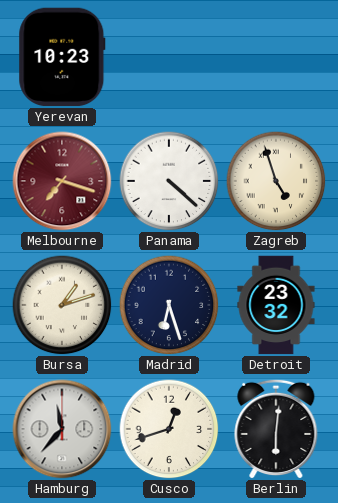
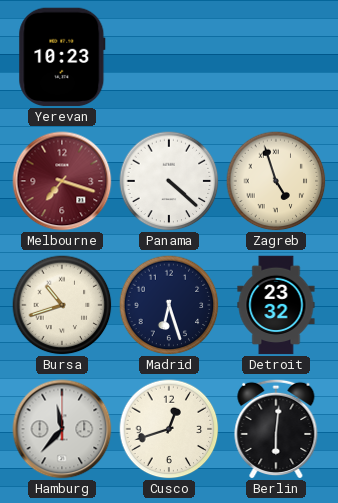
Bursa: 1:12 -> 10:42
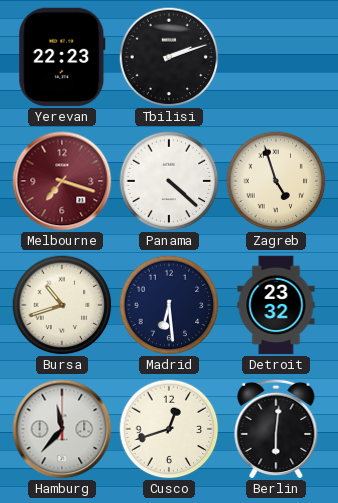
Yerevan: 10:23 -> 22:23
Tbilisi: none -> 2:12
Madrid: 6:27 -> 6:29
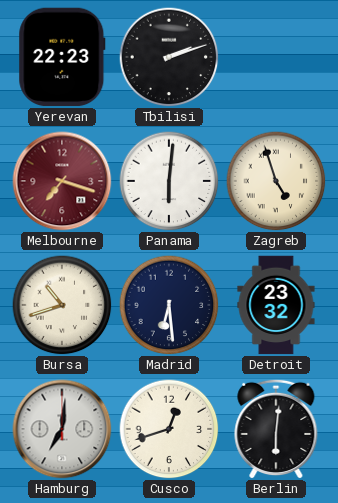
Panama: 4:22 -> 6:01
Hamburg: 11:37 -> 7:01
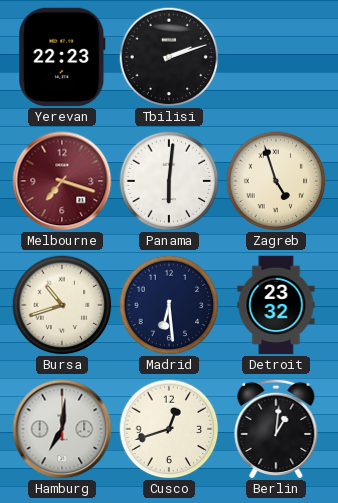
Berlin: 6:01 -> 1:01
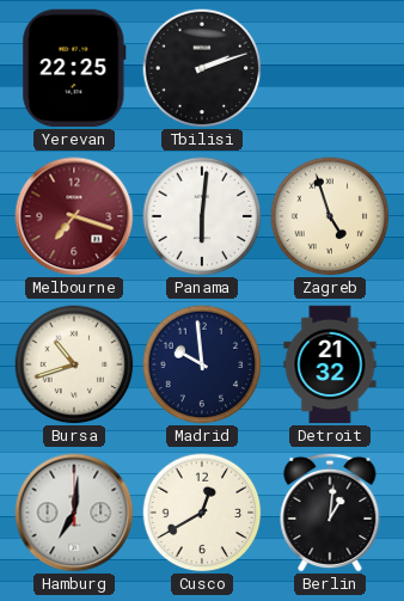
Yerevan: 22:23 -> 22:25
Madrid: 6:29 -> 9:59
Detroit: 23:32 -> 21:32
Cusco: 12:42 -> 12:40
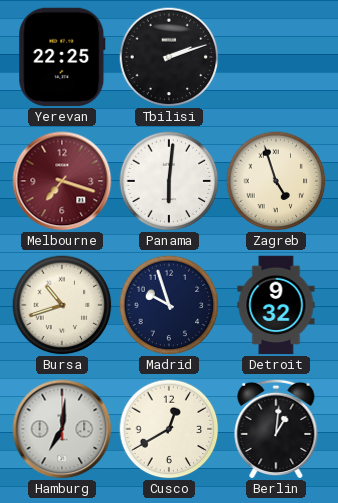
Madrid: 9:59 -> 9:57
Detroit: 21:32 -> 9:32
